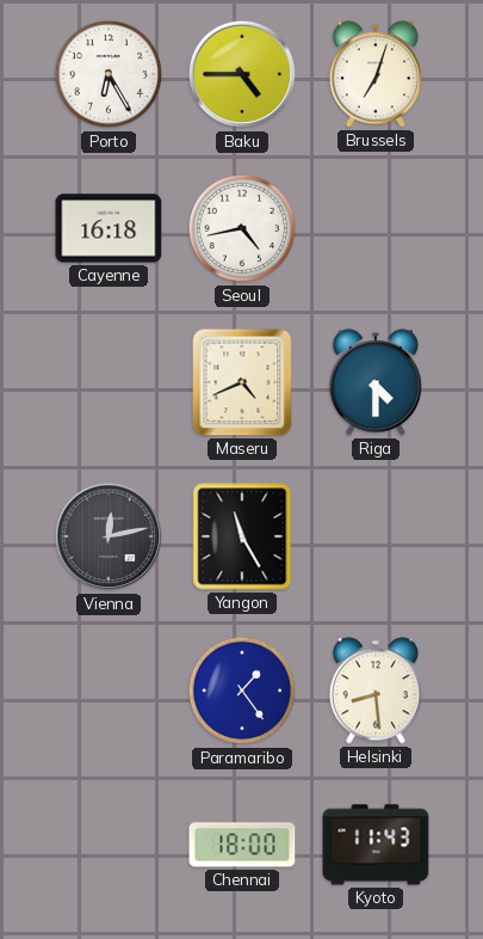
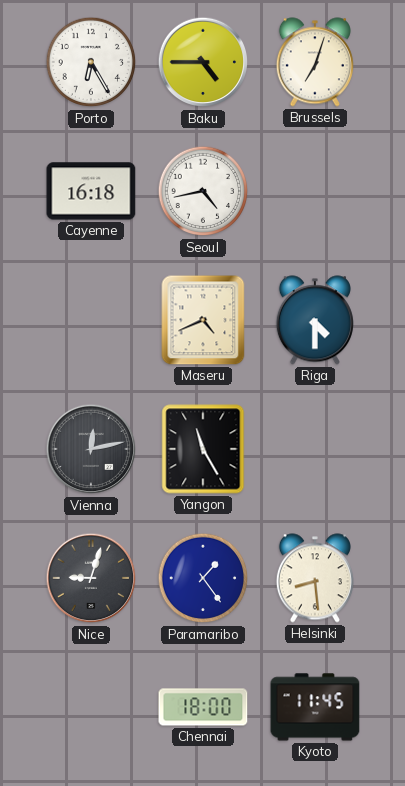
Nice: none -> 9:03
Kyoto: 11:43 -> 11:45
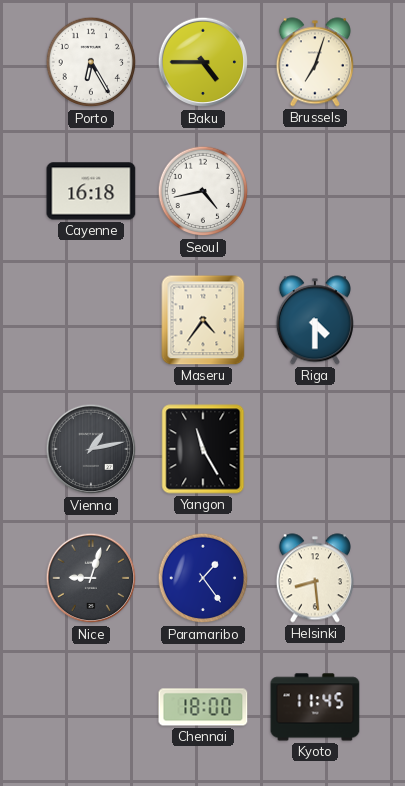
Maseru: 4:41 -> 4:36
Vienna: 12:13 -> 1:13
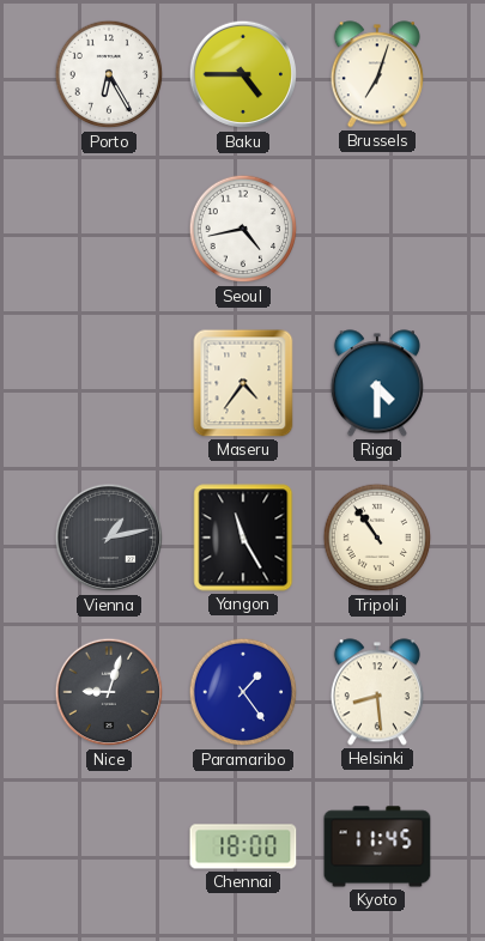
Cayenne: 16:18 -> none
Tripoli: none -> 10:54
